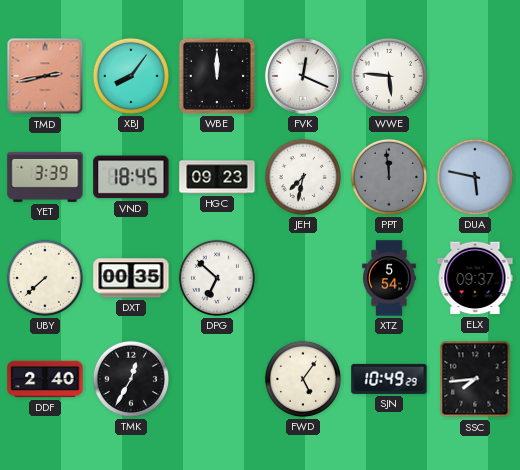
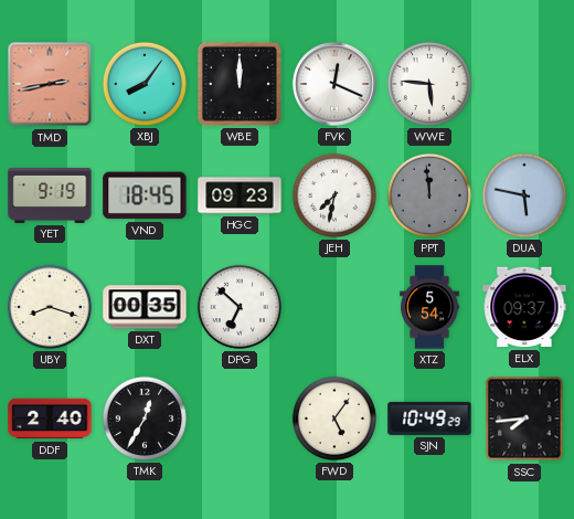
YET: 3:39 -> 9:19
UBY: 7:38 -> 8:18
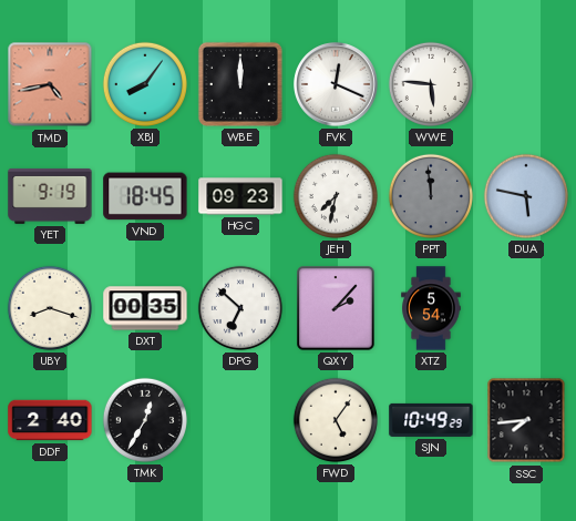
TMD: 2:43 -> 4:43
QXY: none -> 2:07
ELX: 09:37 -> none
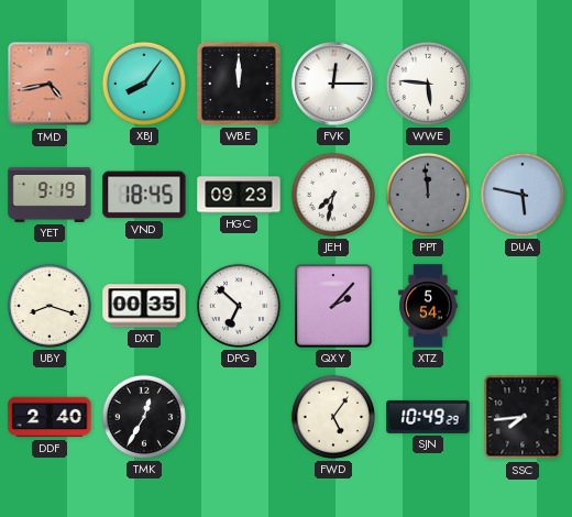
FVK: 12:19 -> 12:15
